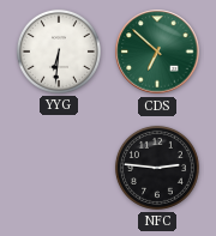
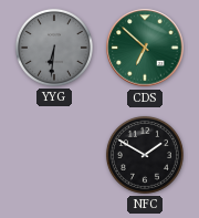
YYG dial: white -> grey
NFC: 2:46 -> 1:50
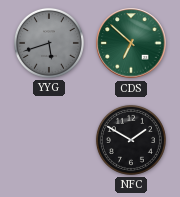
YYG: 6:31 -> 5:42
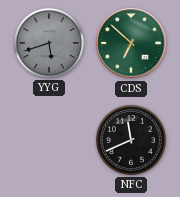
NFC: 1:50 -> 11:41
